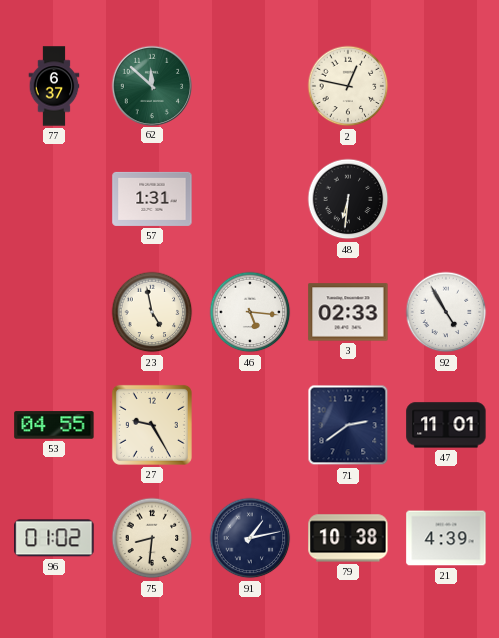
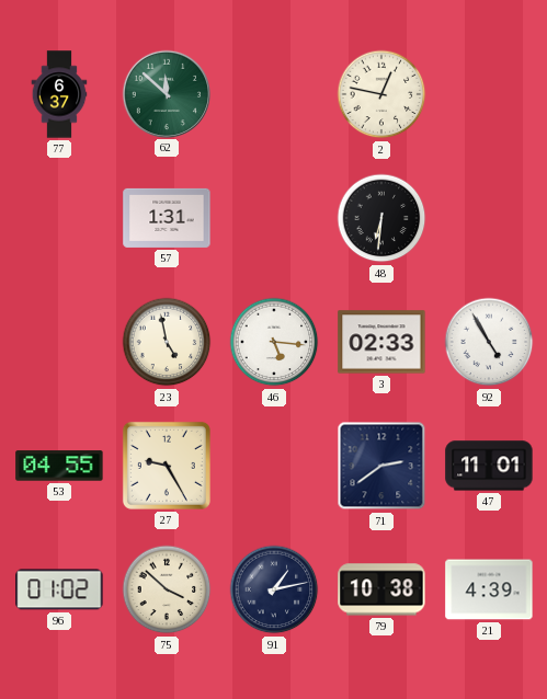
75: 8:31 -> 3:52
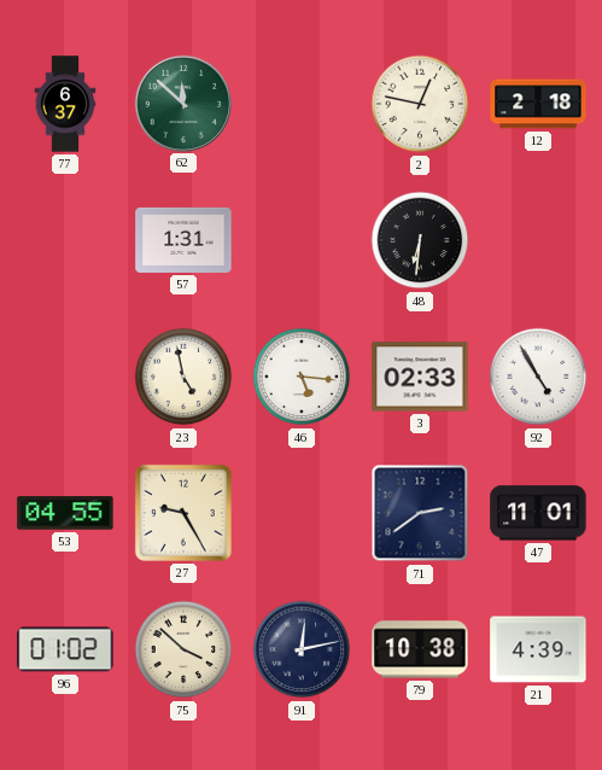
12: none -> 2:18
91: 1:13 -> 12:13
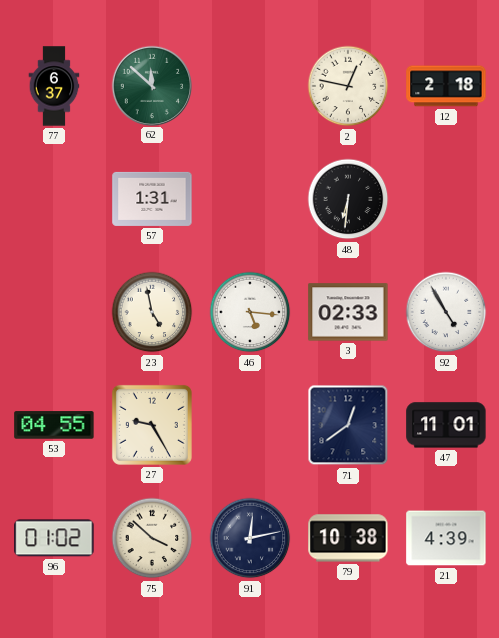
71: 2:39 -> 12:39
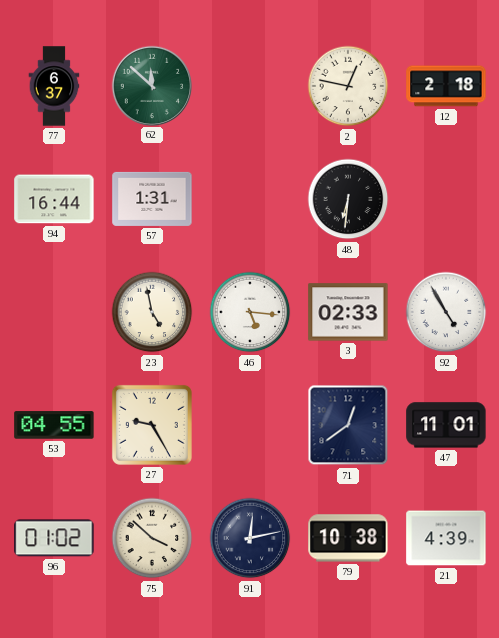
94: none -> 16:44
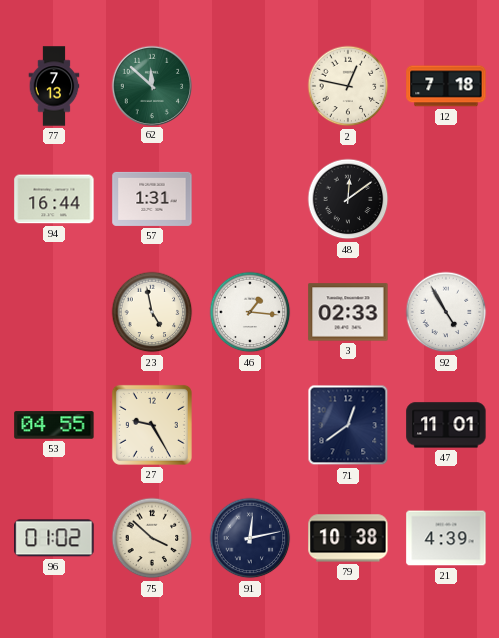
77: 6:37 -> 7:13
12: 2:18 -> 7:18
48: 6:31 -> 12:09
46: 5:16 -> 1:16
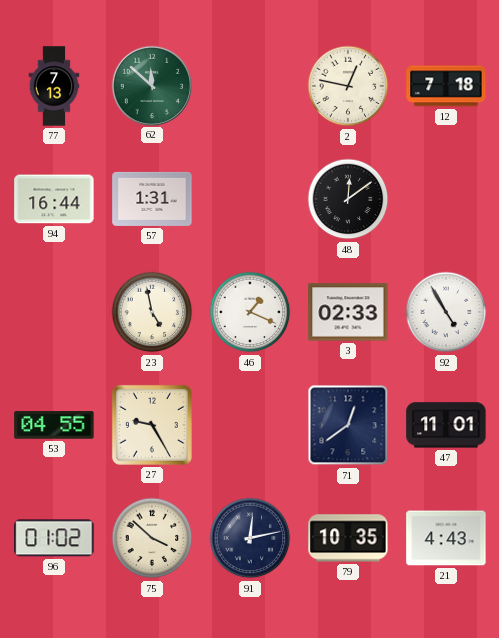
46: 1:16 -> 1:19
79: 10:38 -> 10:35
21: 4:39 -> 4:43
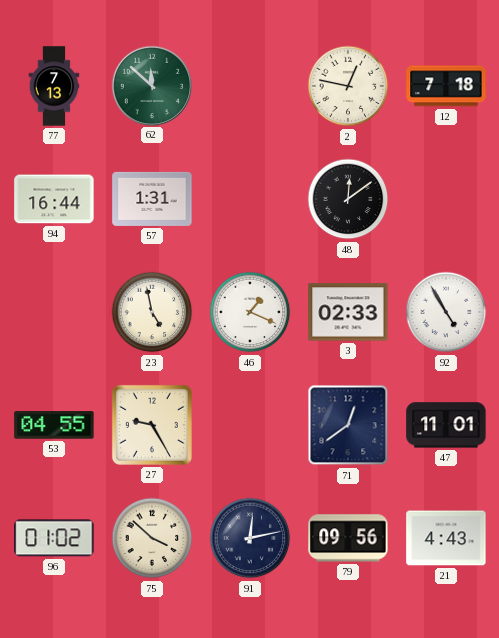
79: 10:35 -> 09:56
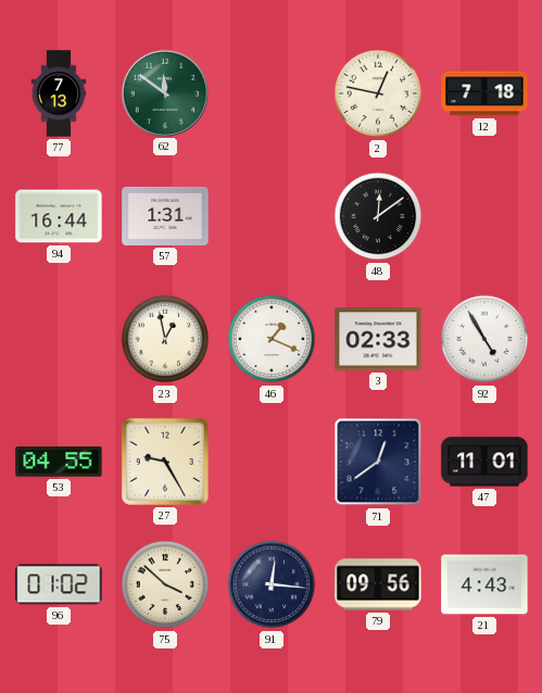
62: 11:52 -> 11:51
23: 4:58 -> 12:58
91: 12:13 -> 12:16
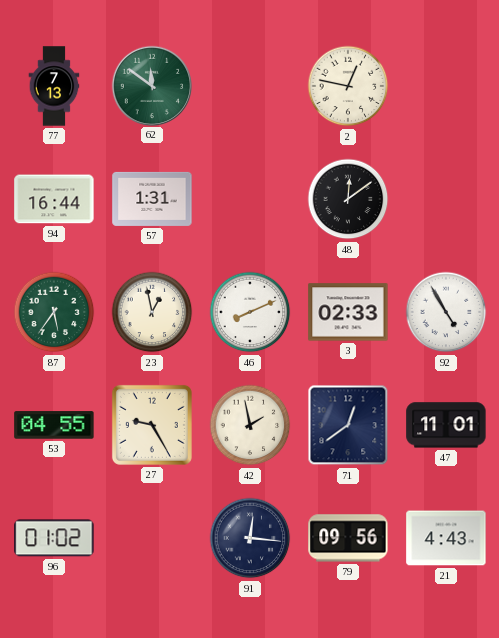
12: 7:18 -> none
87: none -> 5:36
46: 1:19 -> 8:11
42: none -> 1:58
75: 3:52 -> none
